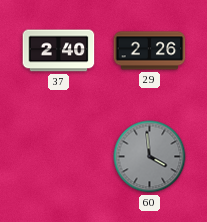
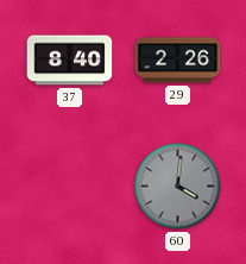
37: 2:40 -> 8:40
60: 3:59 -> 4:01
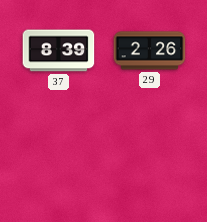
37: 8:40 -> 8:39
60: 4:01 -> none
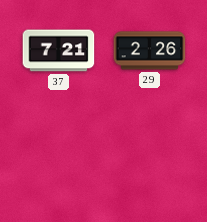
37: 8:39 -> 7:21
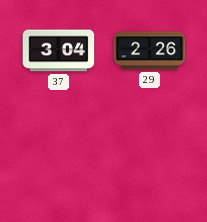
37: 7:21 -> 3:04
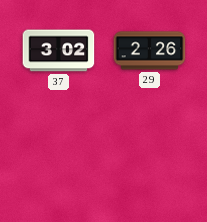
37: 3:04 -> 3:02
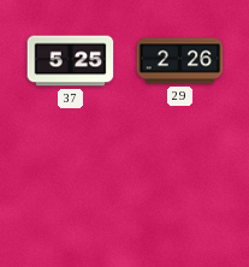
37: 3:02 -> 5:25
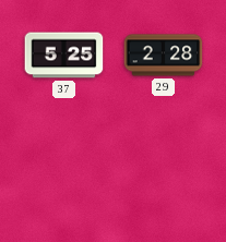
29: 2:26 -> 2:28
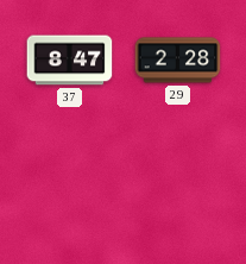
37: 5:25 -> 8:47
